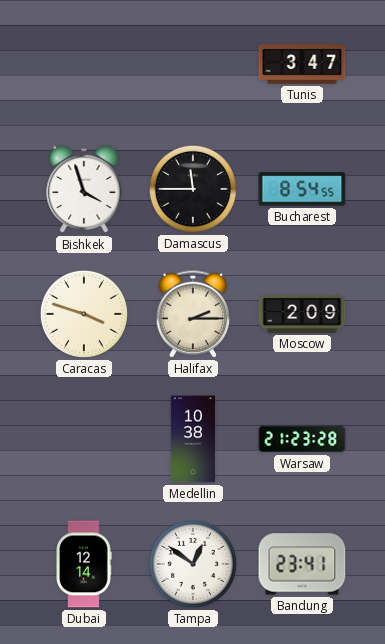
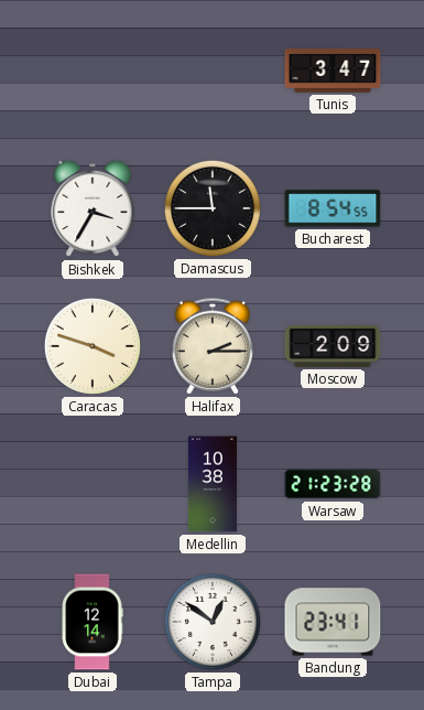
Bishkek: 3:57 -> 3:35
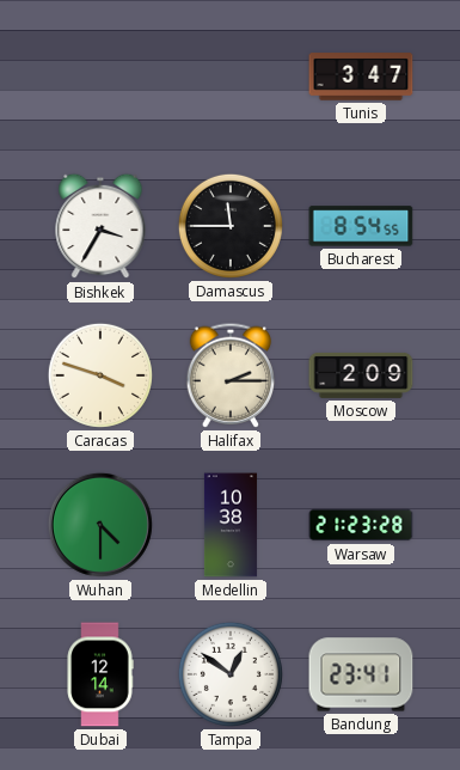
Wuhan: none -> 4:30
